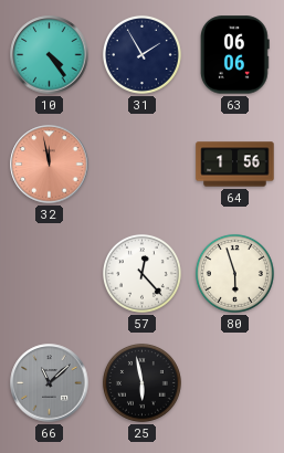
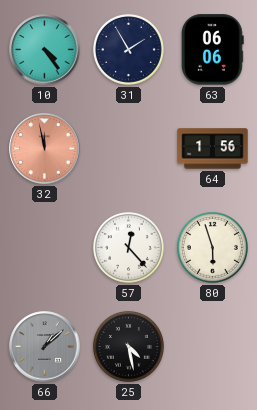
66: 11:08 -> 1:08
25: 5:58 -> 4:28
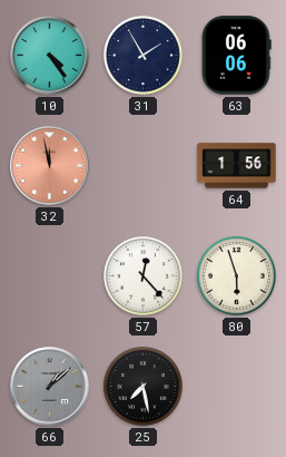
25: 4:28 -> 7:28
